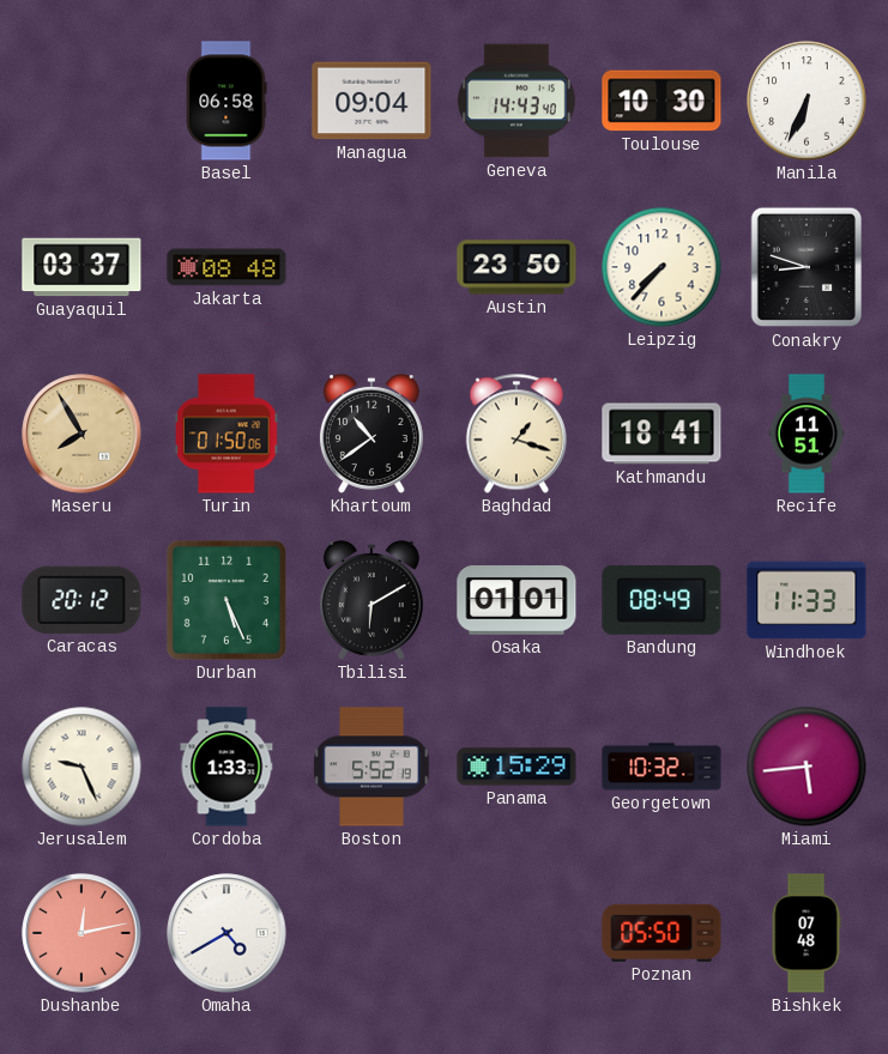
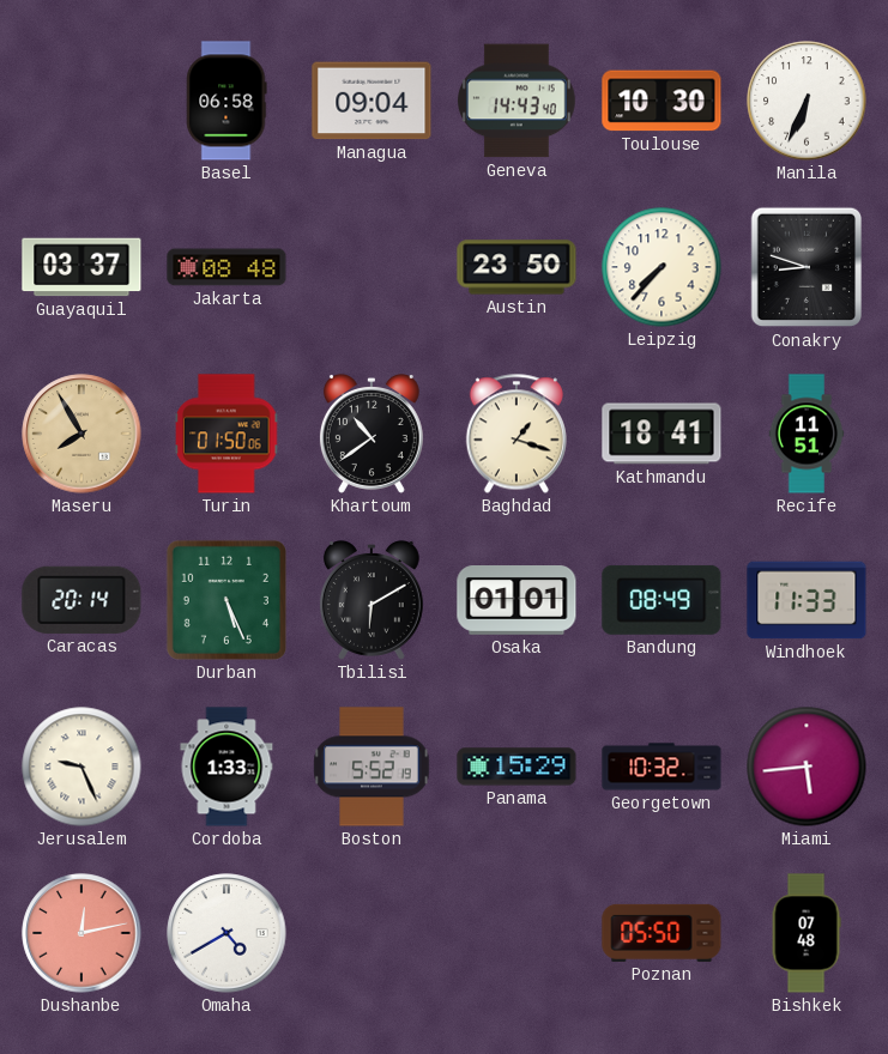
Caracas: 20:12 -> 20:14
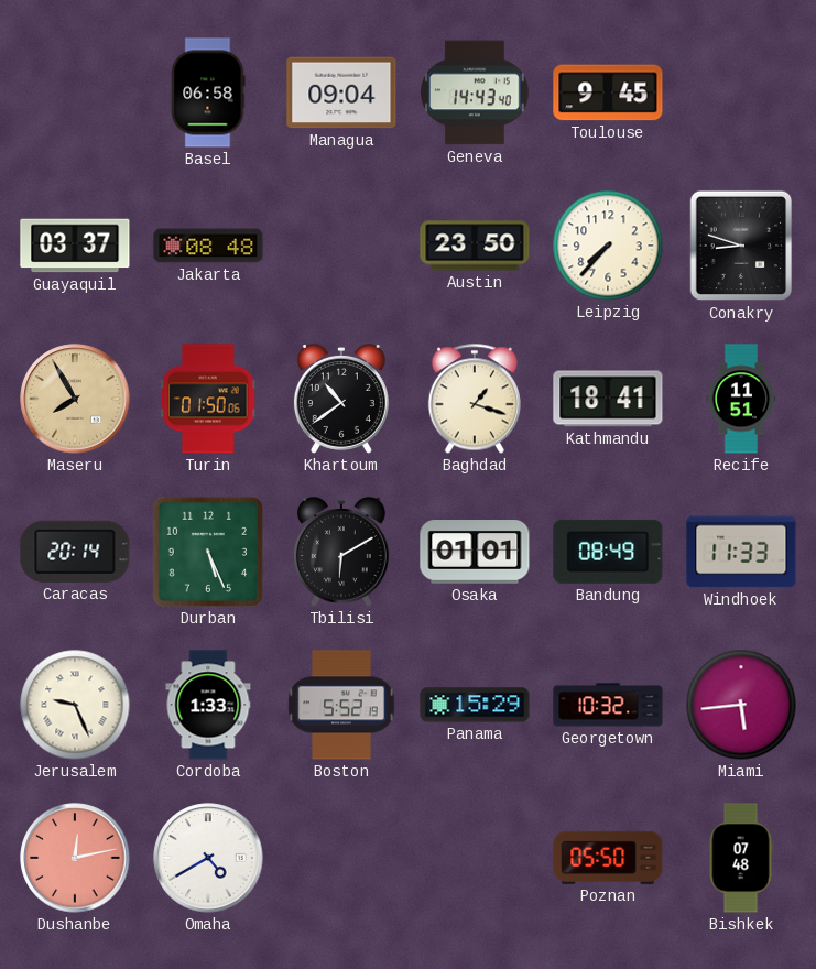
Toulouse: 10:30 -> 9:45
Manila: 6:34 -> none
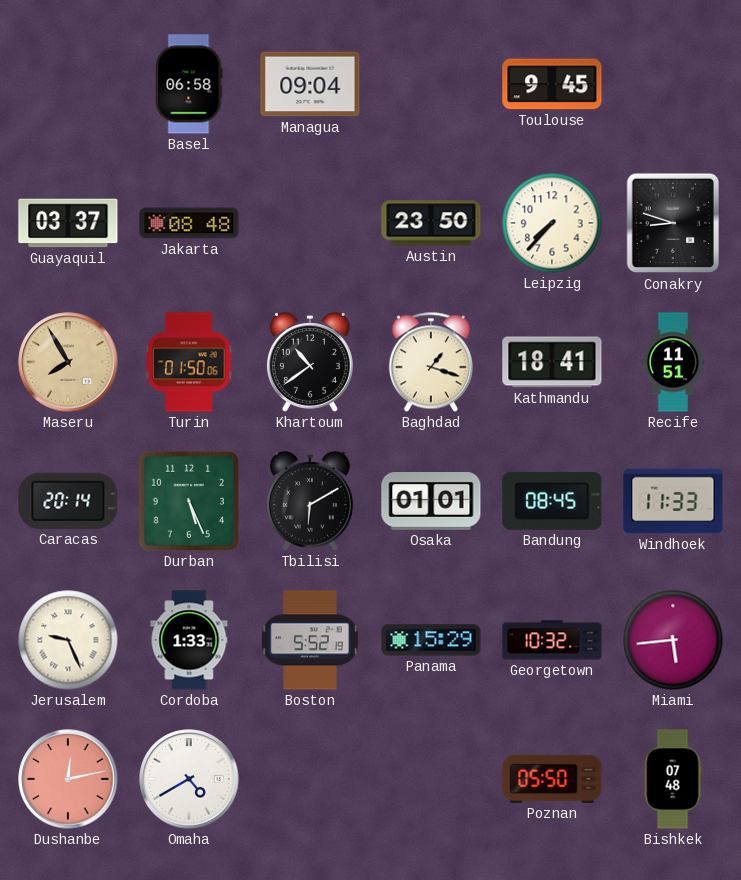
Geneva: 14:43 -> none
Bandung: 08:49 -> 08:45
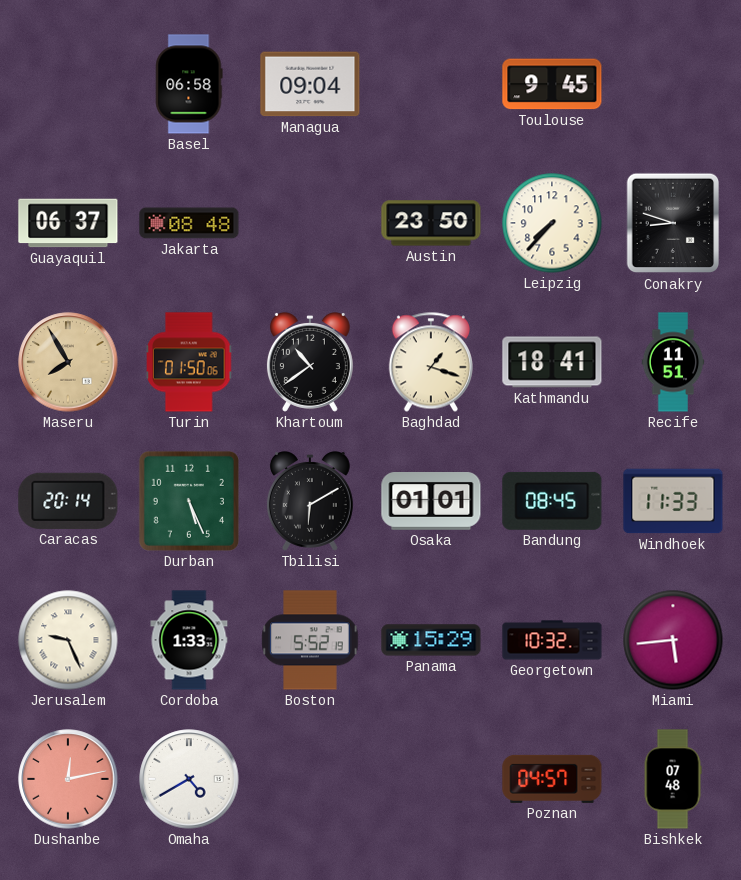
Guayaquil: 03:37 -> 06:37
Poznan: 05:50 -> 04:57
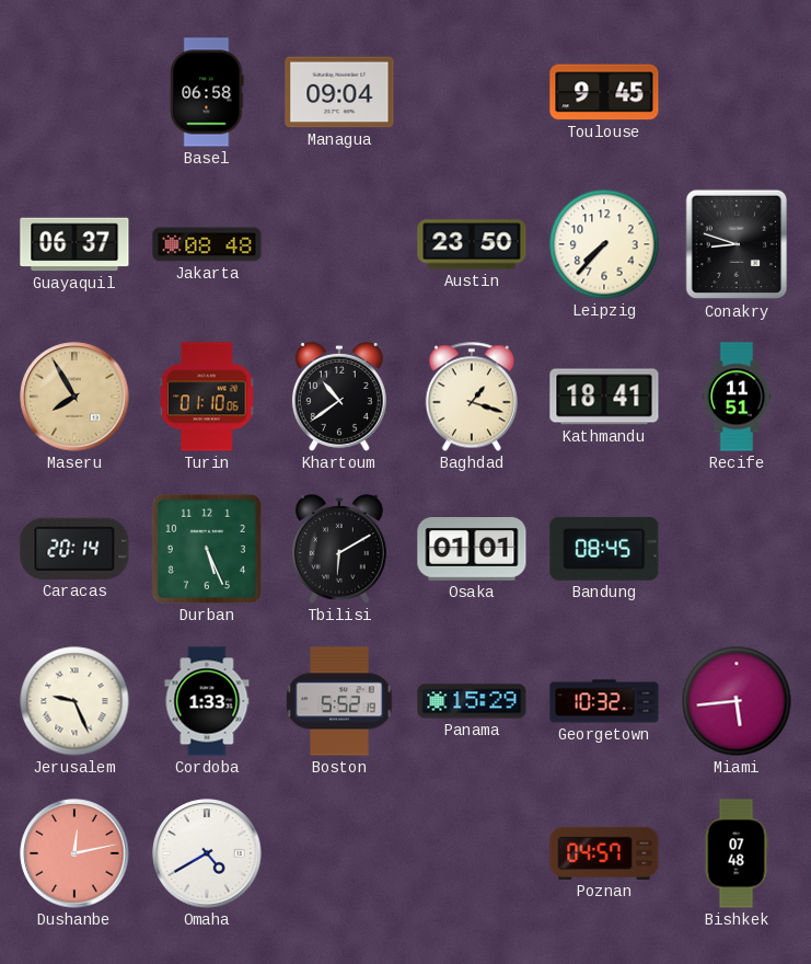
Turin: 01:50 -> 01:10
Windhoek: 11:33 -> none
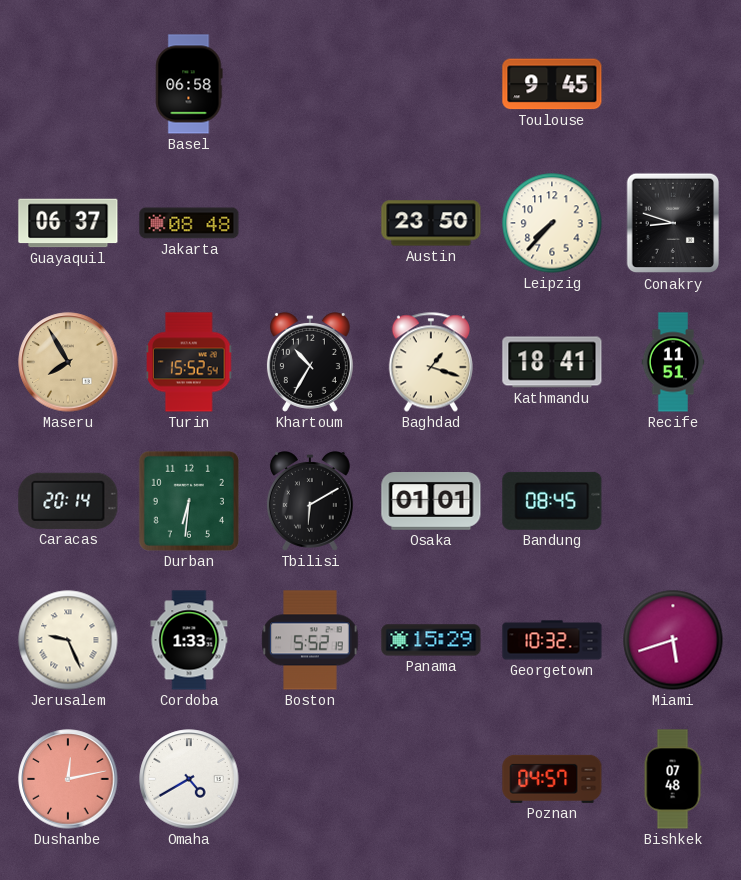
Managua: 09:04 -> none
Turin: 01:10 -> 15:52
Khartoum: 10:39 -> 10:35
Durban: 5:26 -> 6:31
Miami: 5:44 -> 5:42
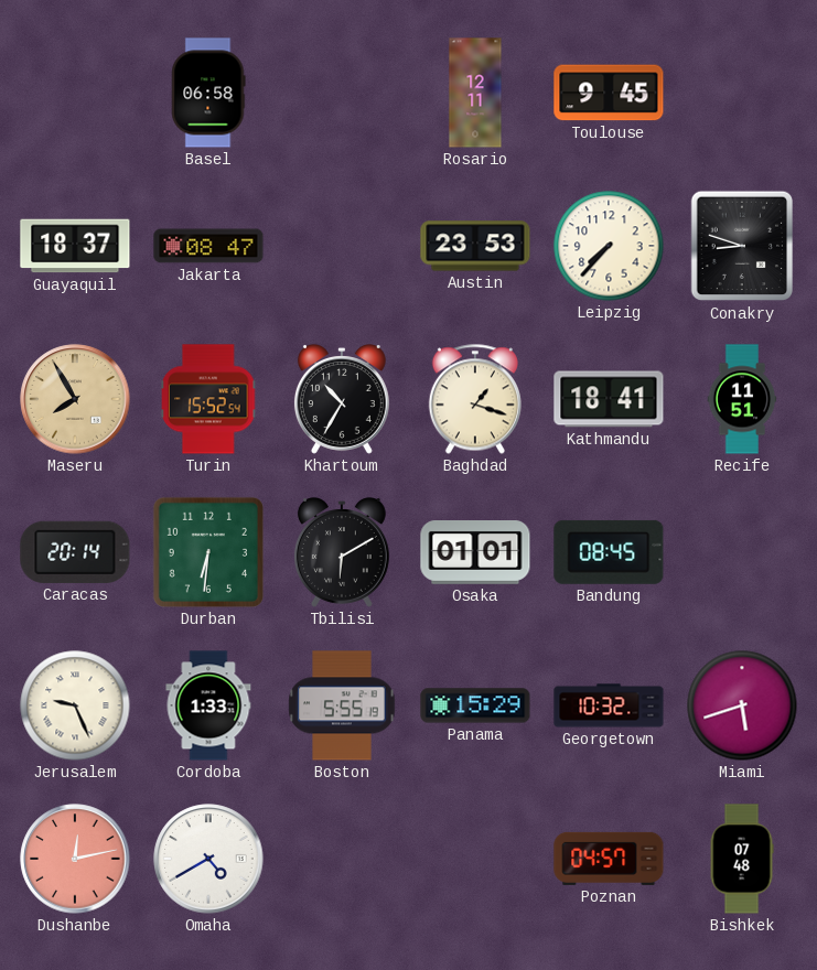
Rosario: none -> 12:11
Guayaquil: 06:37 -> 18:37
Jakarta: 08:48 -> 08:47
Austin: 23:50 -> 23:53
Boston: 5:52 -> 5:55
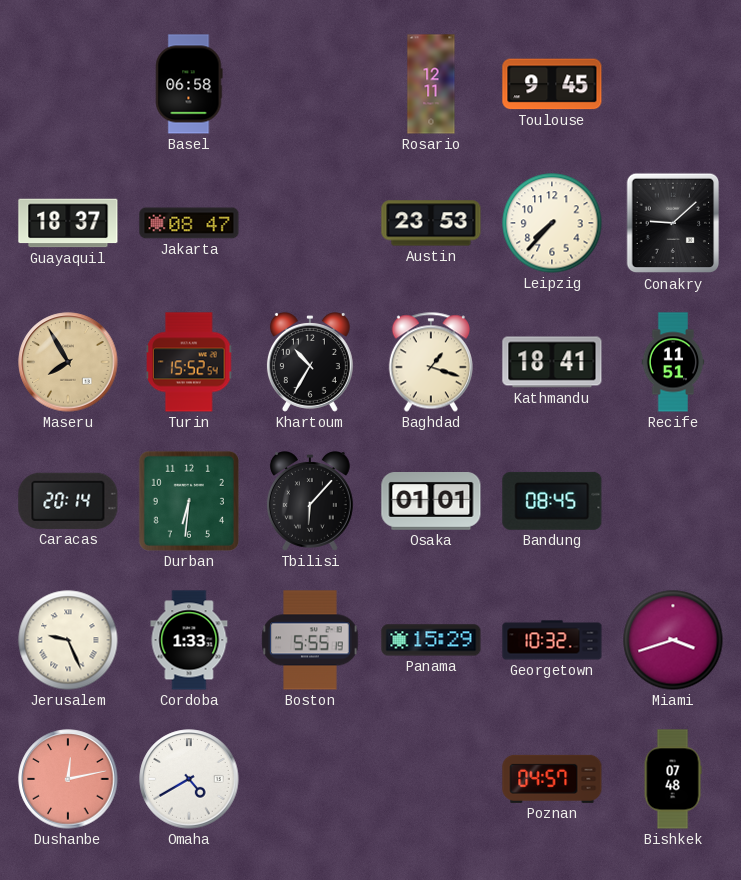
Conakry: 8:48 -> 9:08
Tbilisi: 6:10 -> 6:07
Miami: 5:42 -> 3:42
